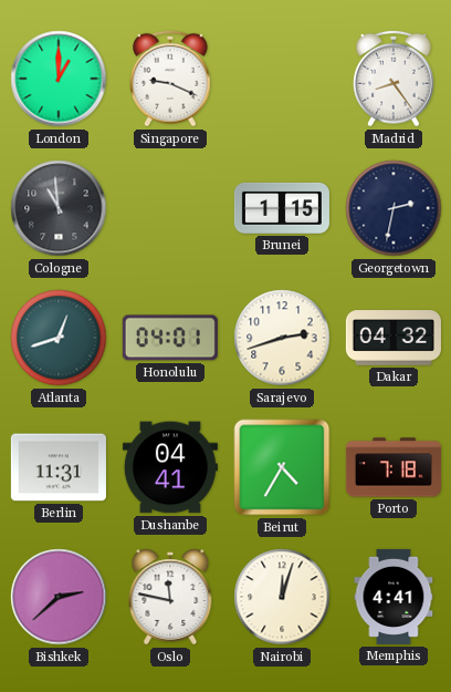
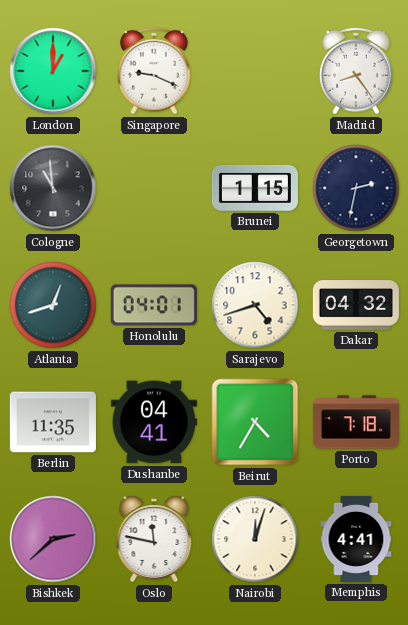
Sarajevo: 2:42 -> 4:42
Berlin: 11:31 -> 11:35
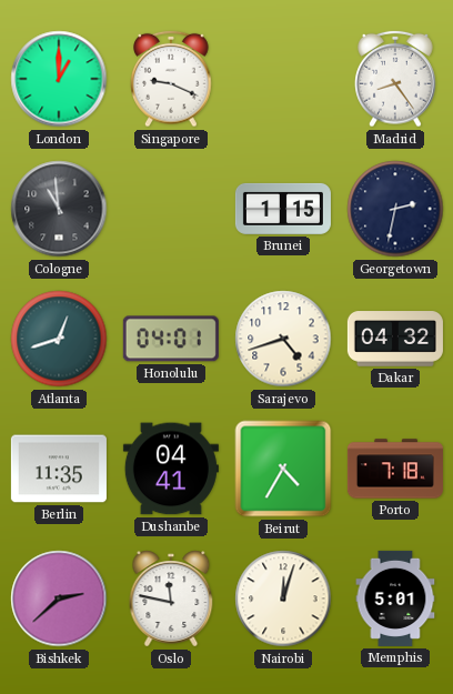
Memphis: 4:41 -> 5:01
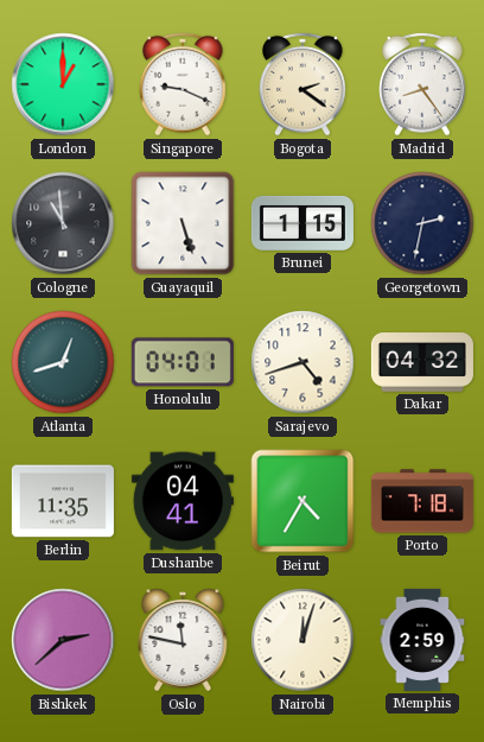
Bogota: none -> 2:21
Guayaquil: none -> 5:27
Memphis: 5:01 -> 2:59
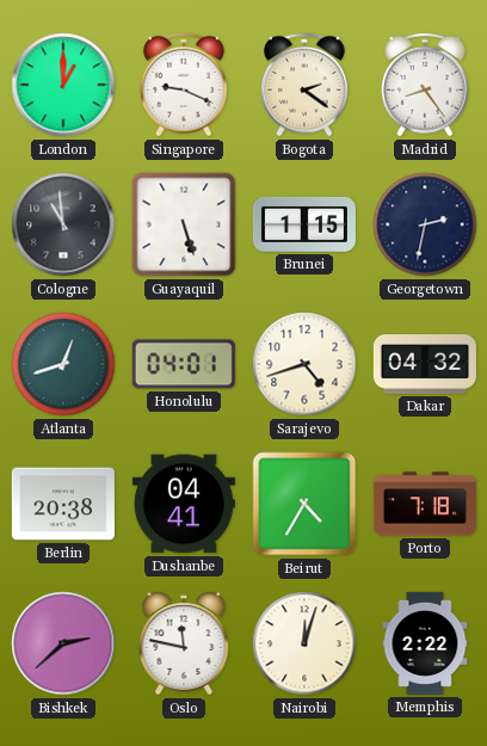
Berlin: 11:35 -> 20:38
Memphis: 2:59 -> 2:22
